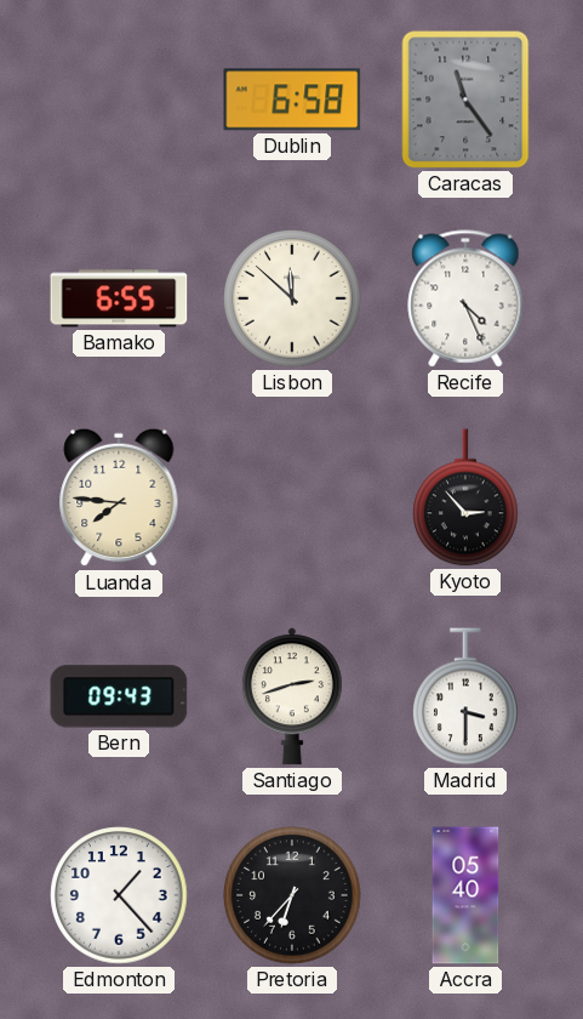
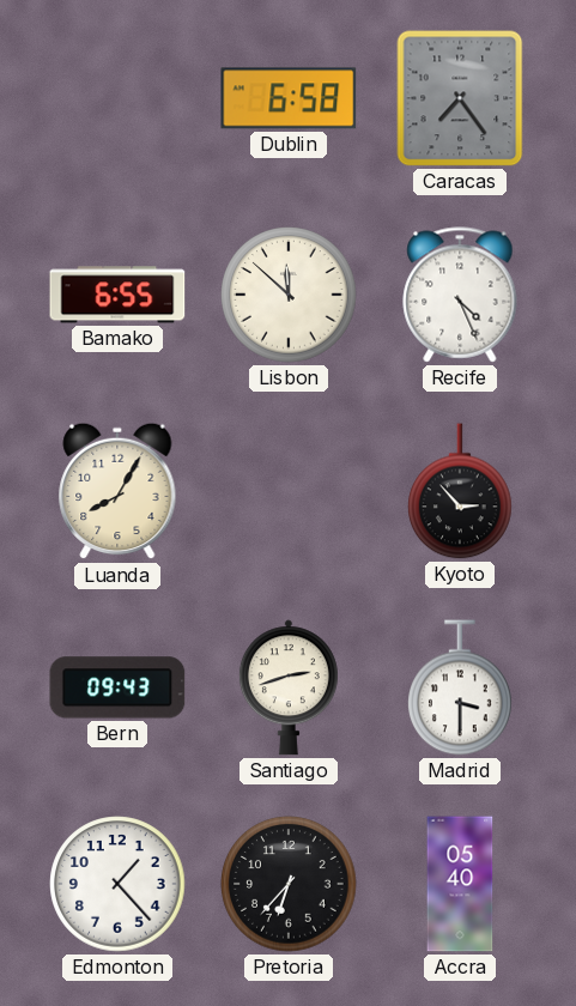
Caracas: 11:24 -> 7:24
Luanda: 7:46 -> 8:05
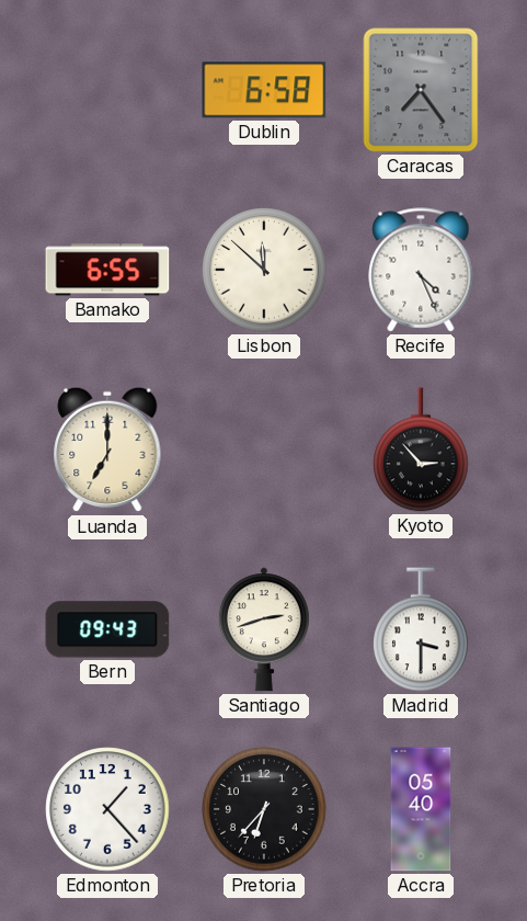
Luanda: 8:05 -> 7:00
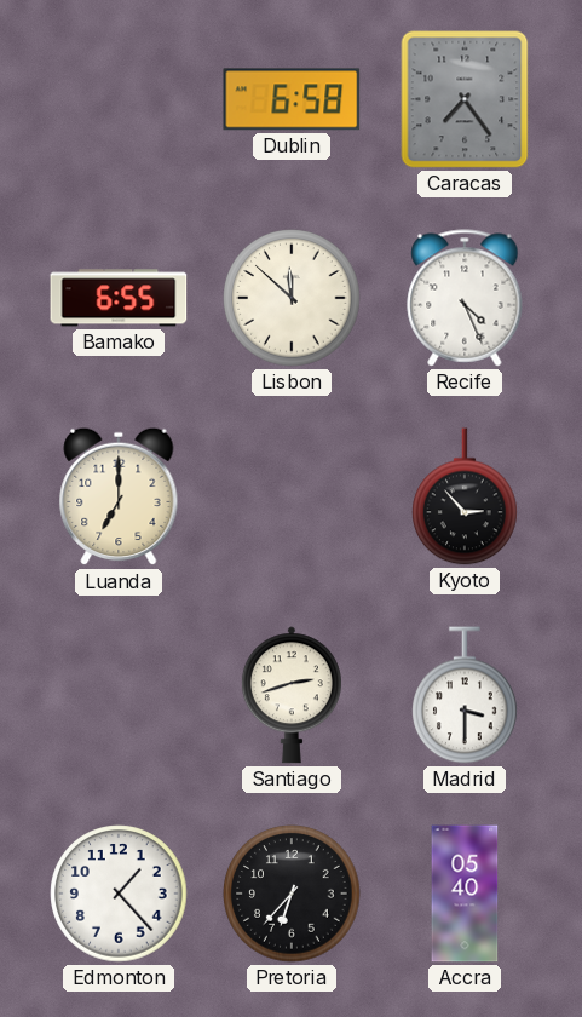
Bern: 09:43 -> none
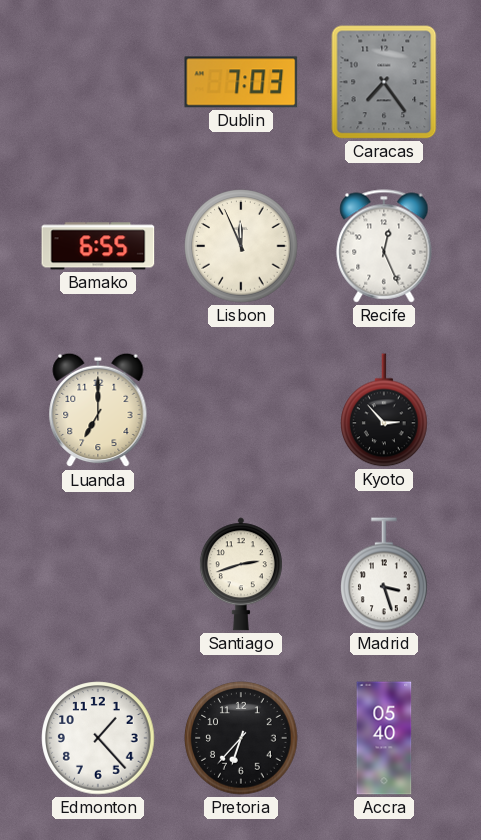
Dublin: 6:58 -> 7:03
Lisbon: 11:52 -> 11:56
Recife: 4:26 -> 12:26
Madrid: 3:30 -> 3:27
